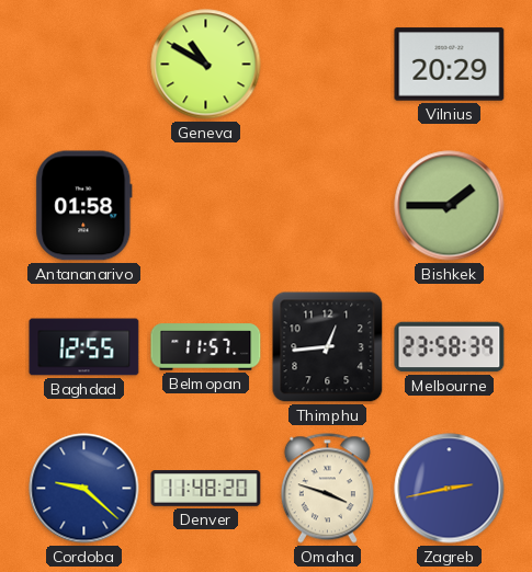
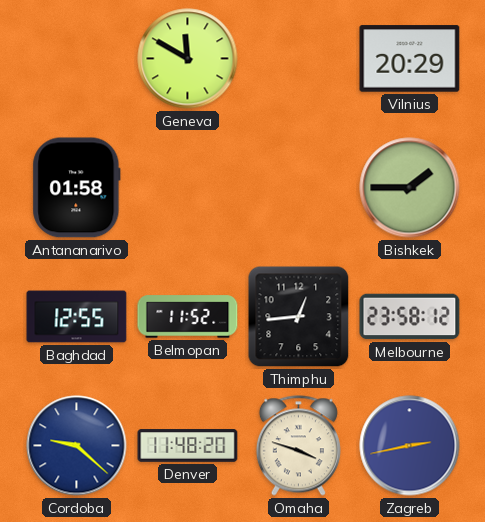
Geneva: 10:50 -> 11:50
Belmopan: 11:57 -> 11:52
Melbourne: 23:58:39 -> 23:58:12
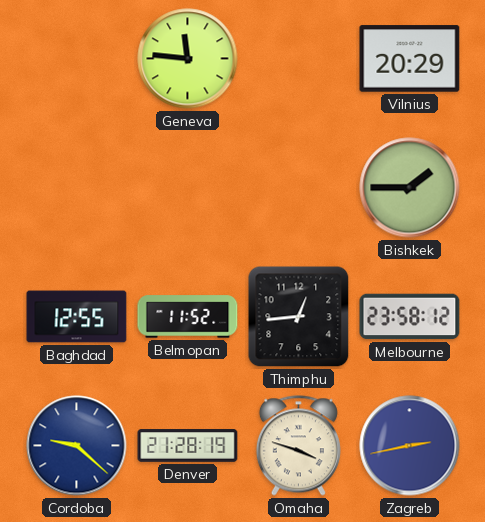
Geneva: 11:50 -> 11:46
Antananarivo: 01:58 -> none
Denver: 11:48 -> 21:28
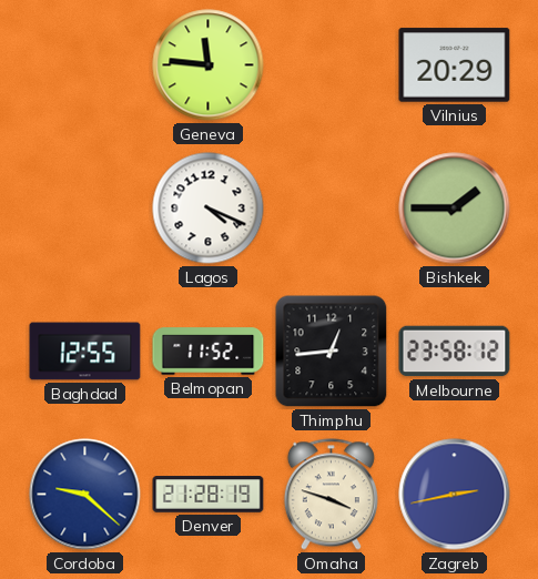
Lagos: none -> 4:19
